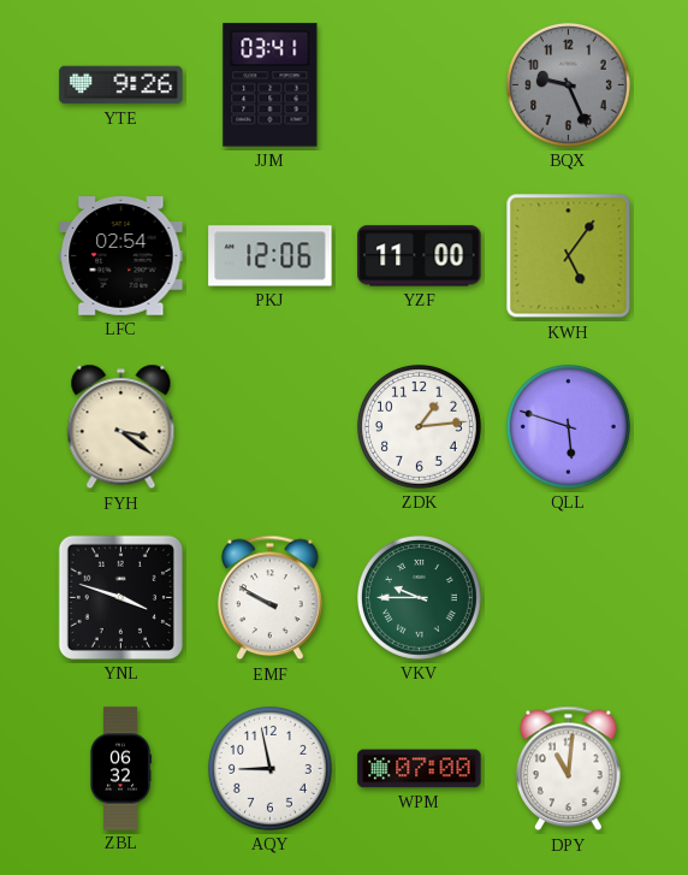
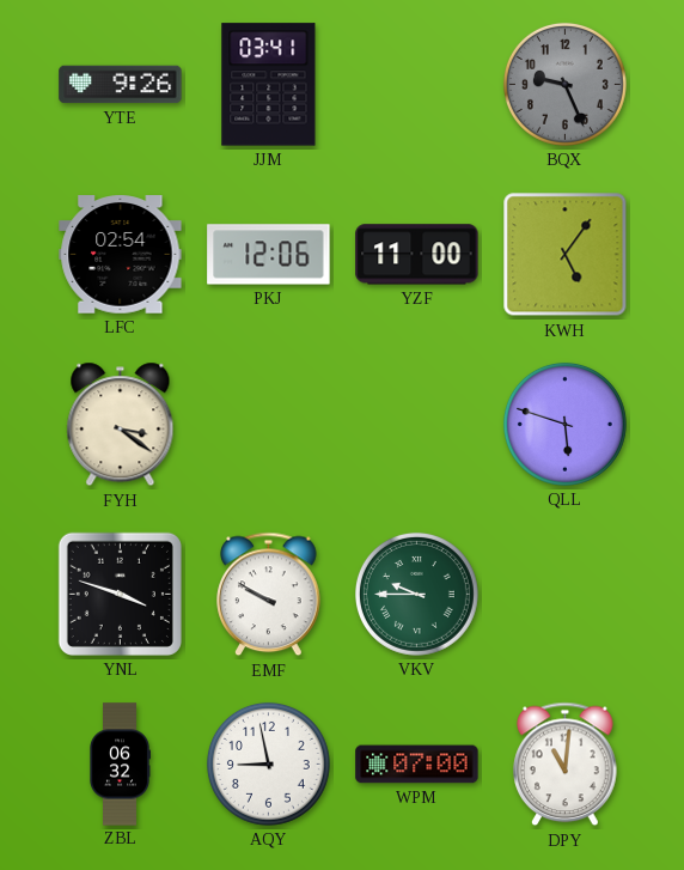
ZDK: 1:14 -> none
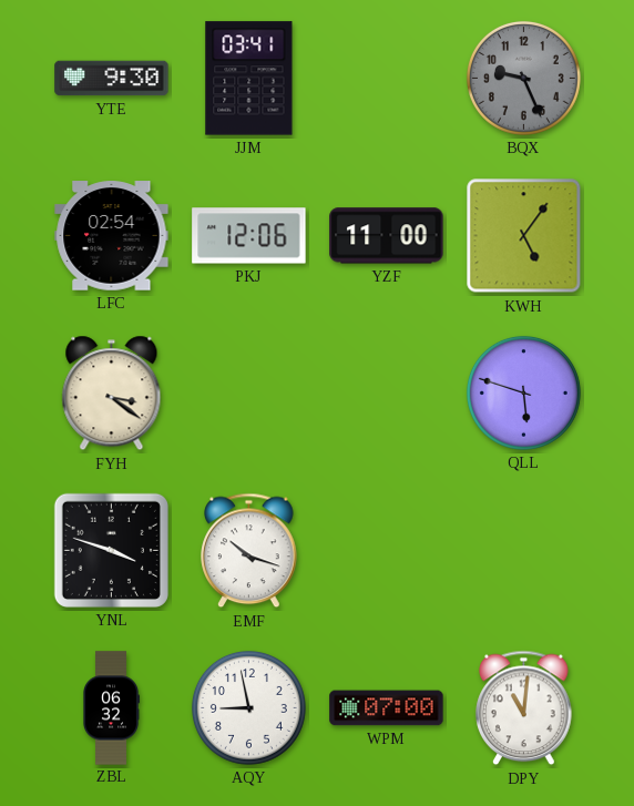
YTE: 9:26 -> 9:30
EMF: 9:50 -> 10:18
VKV: 9:45 -> none
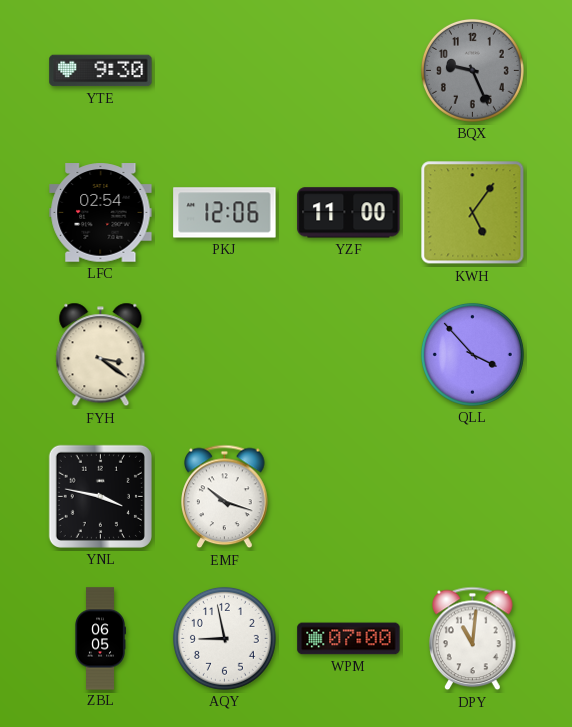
JJM: 03:41 -> none
QLL: 5:48 -> 3:53
YNL: 3:48 -> 3:47
ZBL: 06:32 -> 06:05
